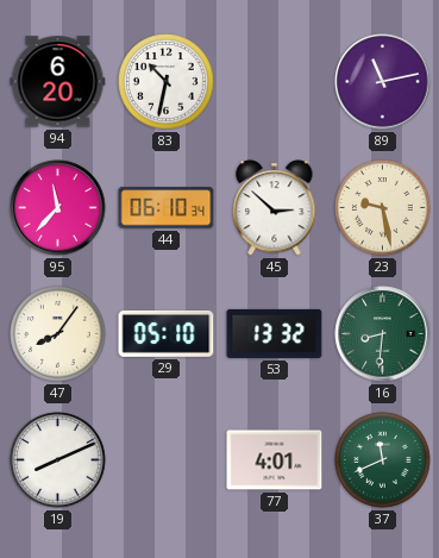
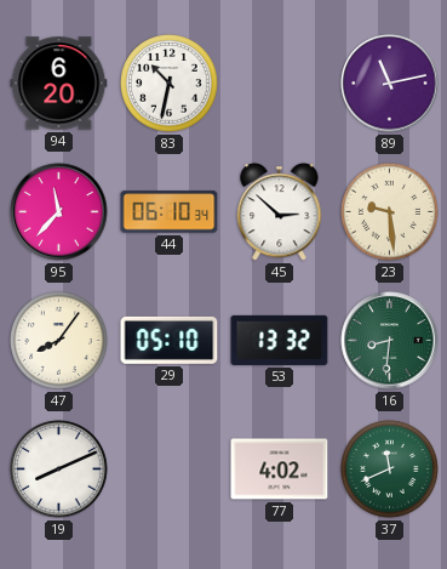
23: 9:28 -> 9:29
77: 4:01 -> 4:02
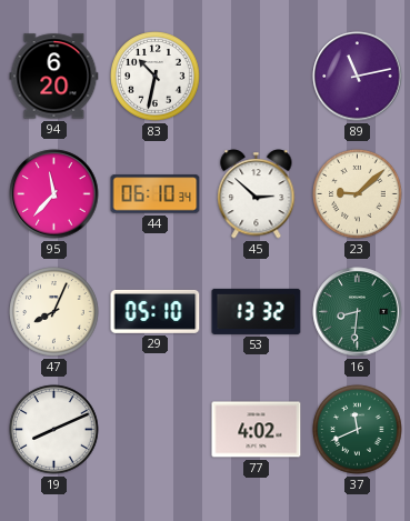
23: 9:29 -> 9:08
47: 8:06 -> 8:04
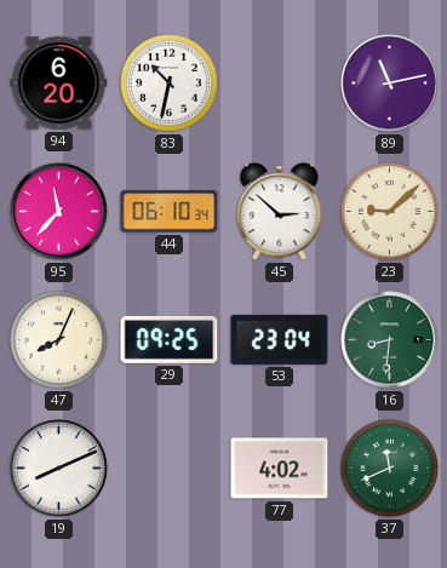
29: 05:10 -> 09:25
53: 13:32 -> 23:04
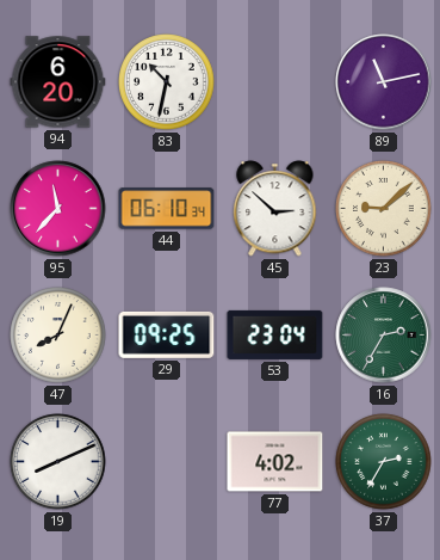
16: 8:31 -> 2:35
37: 11:41 -> 2:35
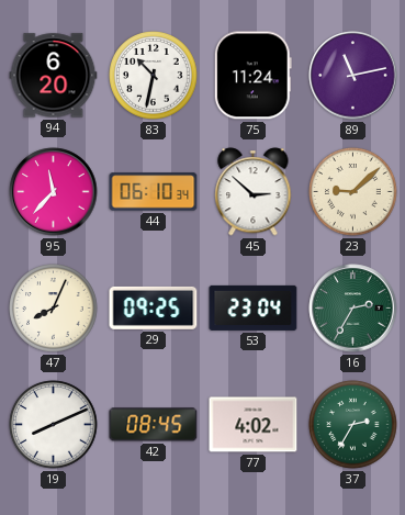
75: none -> 11:24
42: none -> 08:45
